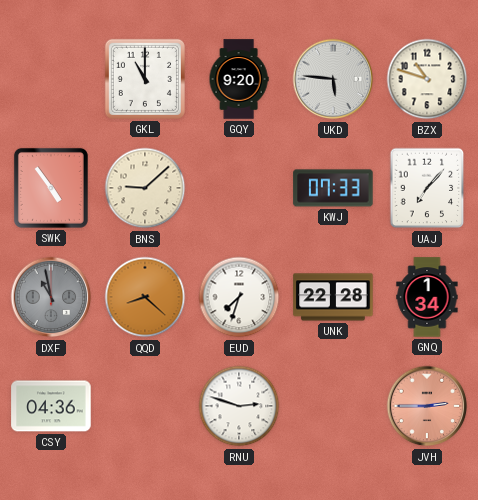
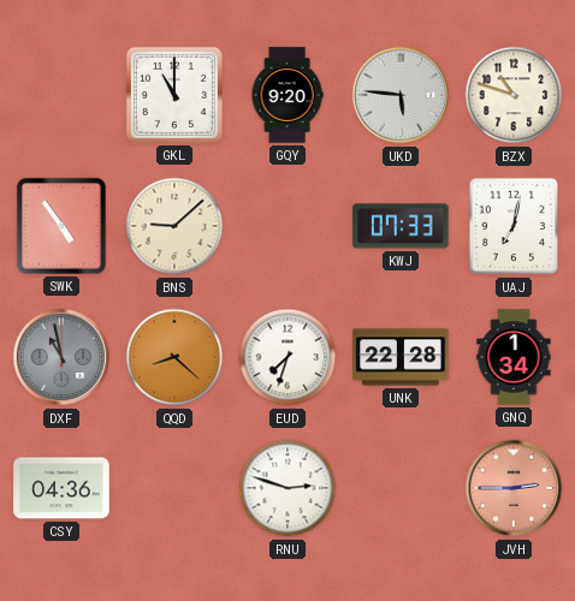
UAJ: 7:07 -> 7:02
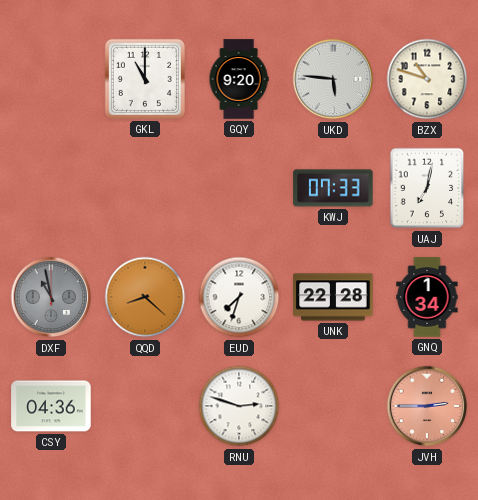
SWK: 4:54 -> none
BNS: 9:08 -> none
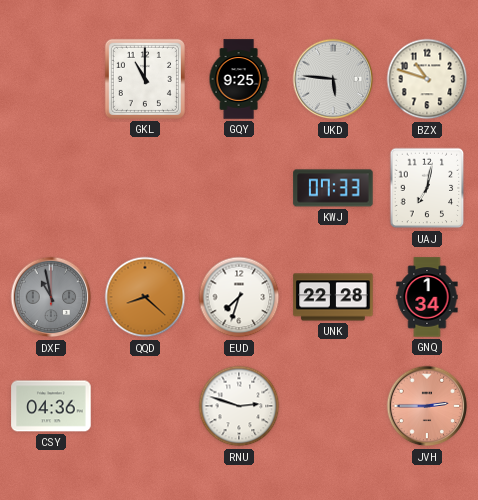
GQY: 9:20 -> 9:25
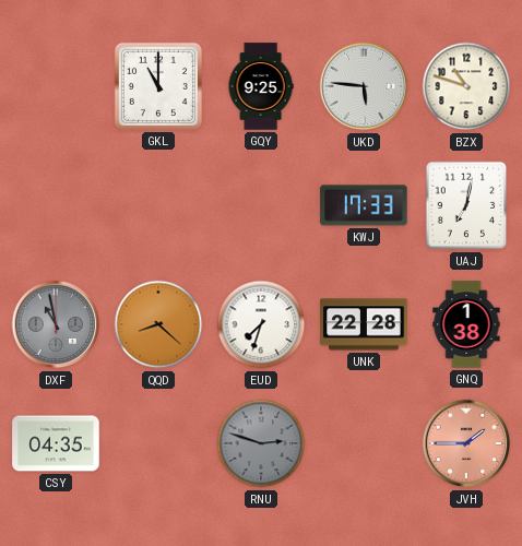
KWJ: 07:33 -> 17:33
GNQ: 1:34 -> 1:38
CSY: 04:36 -> 04:35
RNU dial: white -> grey
JVH: 2:45 -> 1:45
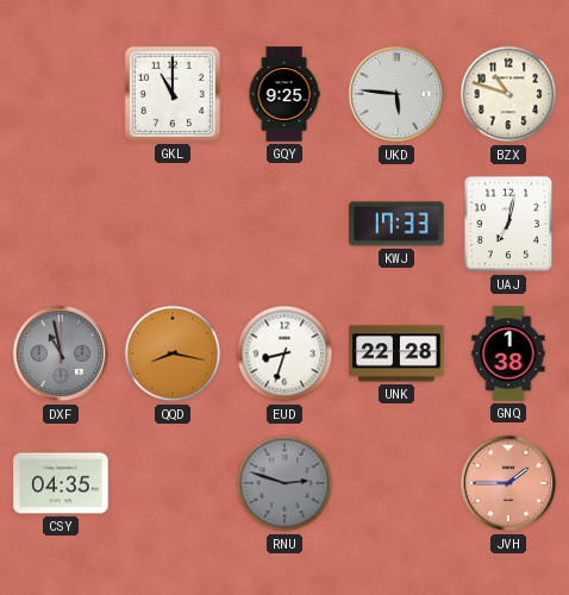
QQD: 8:22 -> 8:17
EUD: 7:33 -> 8:33
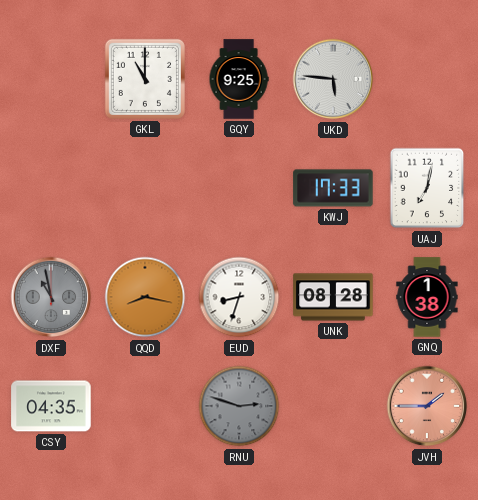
BZX: 10:48 -> none
UNK: 22:28 -> 08:28
